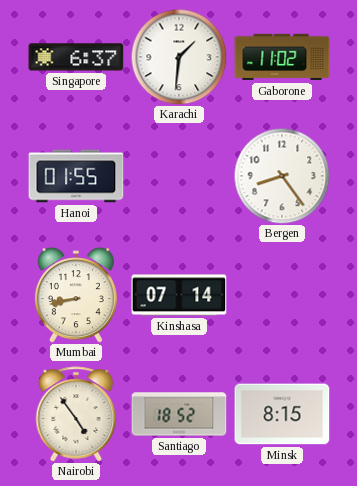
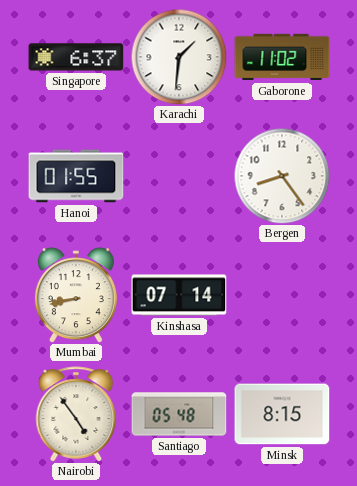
Santiago: 18:52 -> 05:48
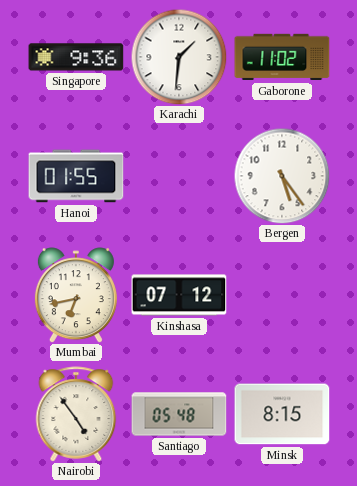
Singapore: 6:37 -> 9:36
Bergen: 8:24 -> 5:24
Mumbai: 8:43 -> 6:43
Kinshasa: 07:14 -> 07:12
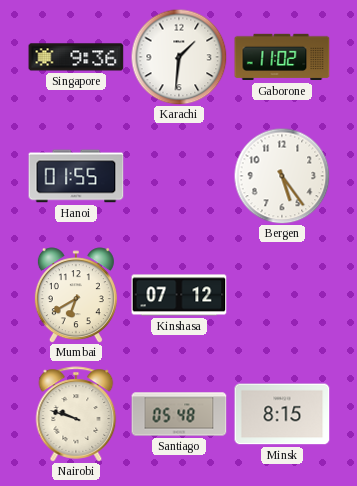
Mumbai: 6:43 -> 6:40
Nairobi: 4:54 -> 9:48
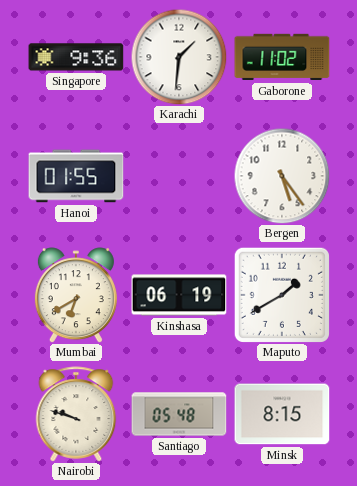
Kinshasa: 07:12 -> 06:19
Maputo: none -> 1:40
